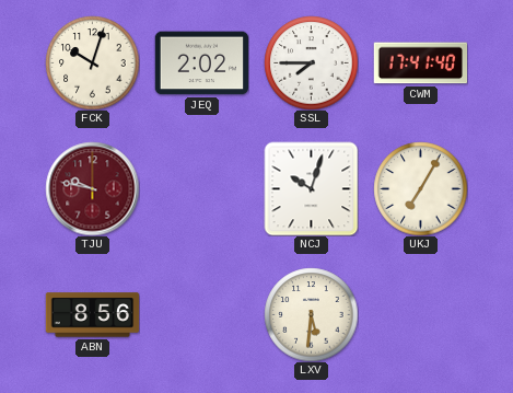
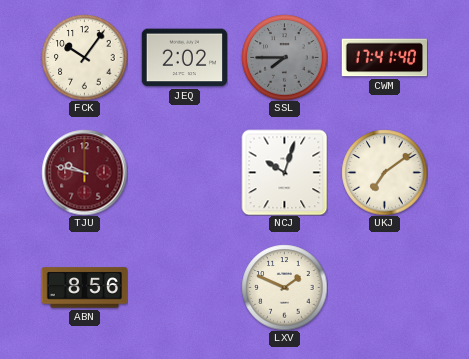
FCK: 10:03 -> 10:06
SSL dial: white -> grey
UKJ: 7:05 -> 7:09
LXV: 5:31 -> 1:49
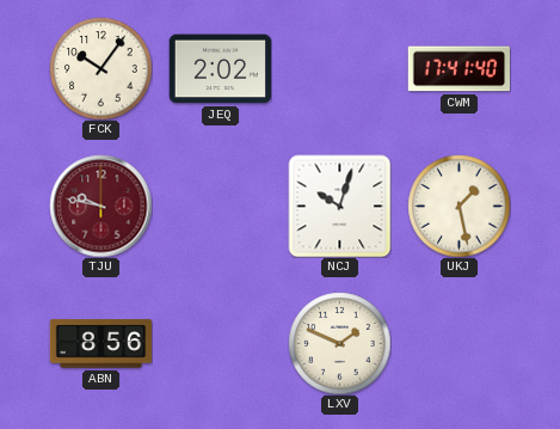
SSL: 7:45 -> none
UKJ: 7:09 -> 1:28
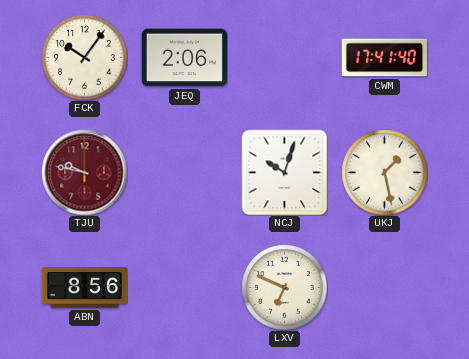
JEQ: 2:02 -> 2:06
LXV: 1:49 -> 6:49
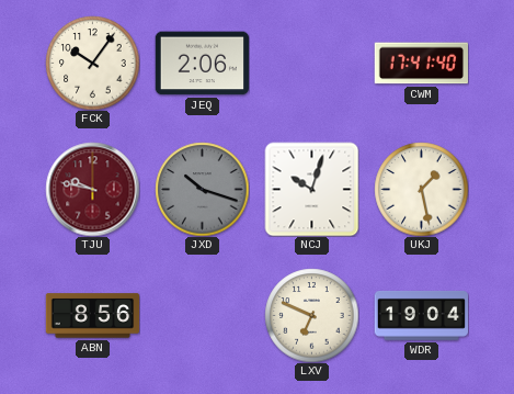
JXD: none -> 10:18
WDR: none -> 19:04
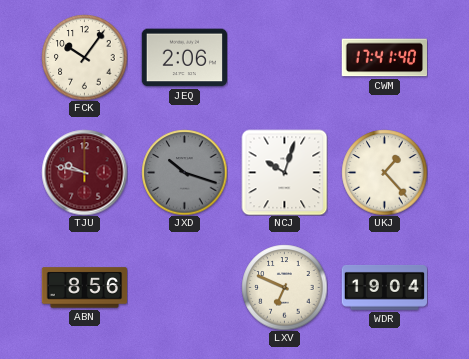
UKJ: 1:28 -> 1:23
